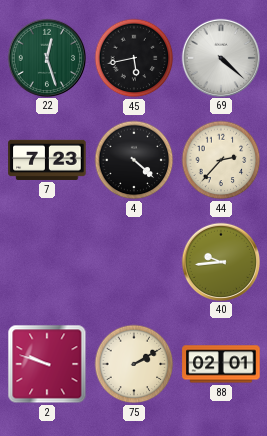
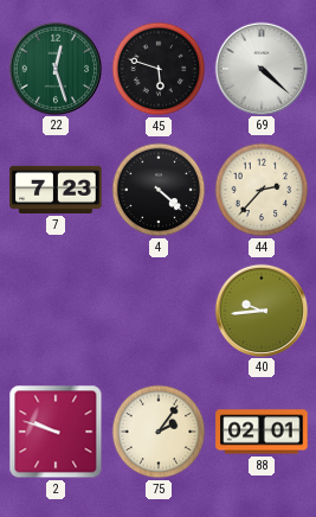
45: 5:43 -> 5:48
75: 2:10 -> 2:06
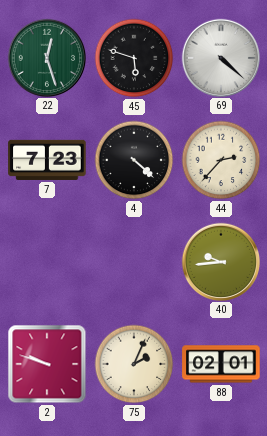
75: 2:06 -> 2:04
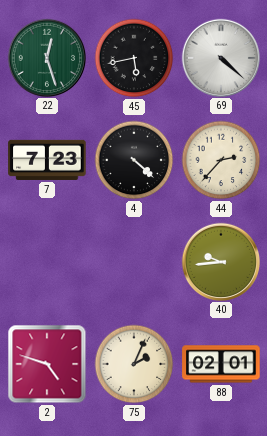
45: 5:48 -> 5:43
2: 9:48 -> 4:48
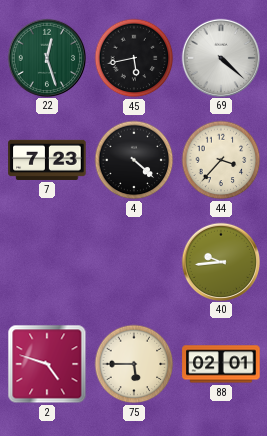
44: 2:37 -> 3:37
75: 2:04 -> 5:45
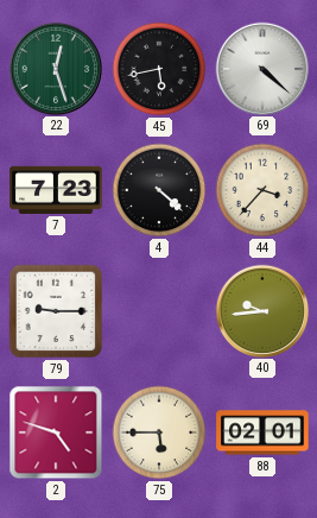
79: none -> 9:15
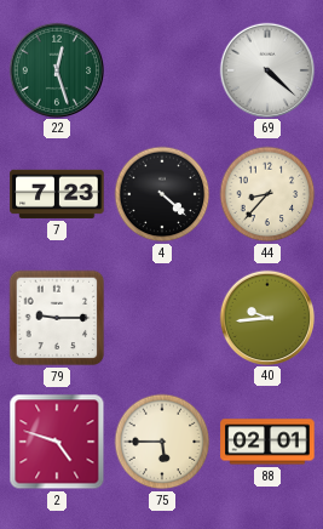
45: 5:43 -> none
44: 3:37 -> 8:37
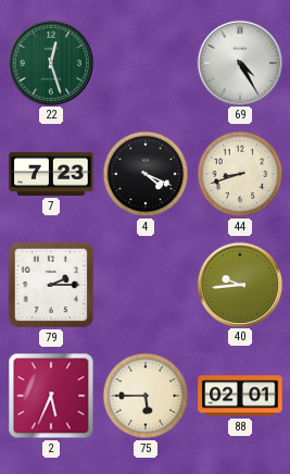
69: 4:22 -> 4:25
4: 4:22 -> 4:19
44: 8:37 -> 8:42
79: 9:15 -> 2:15
2: 4:48 -> 5:34
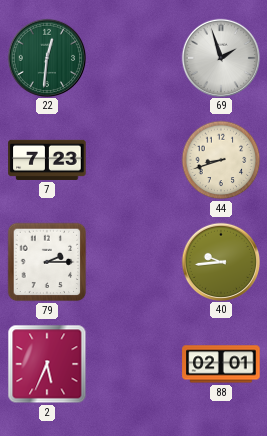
22: 12:27 -> 12:31
69: 4:25 -> 1:57
4: 4:19 -> none
75: 5:45 -> none
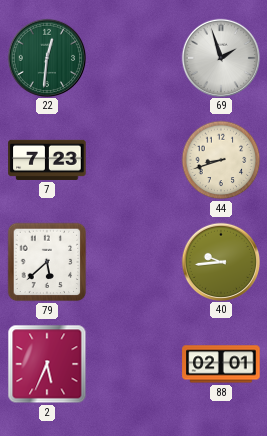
79: 2:15 -> 5:38
